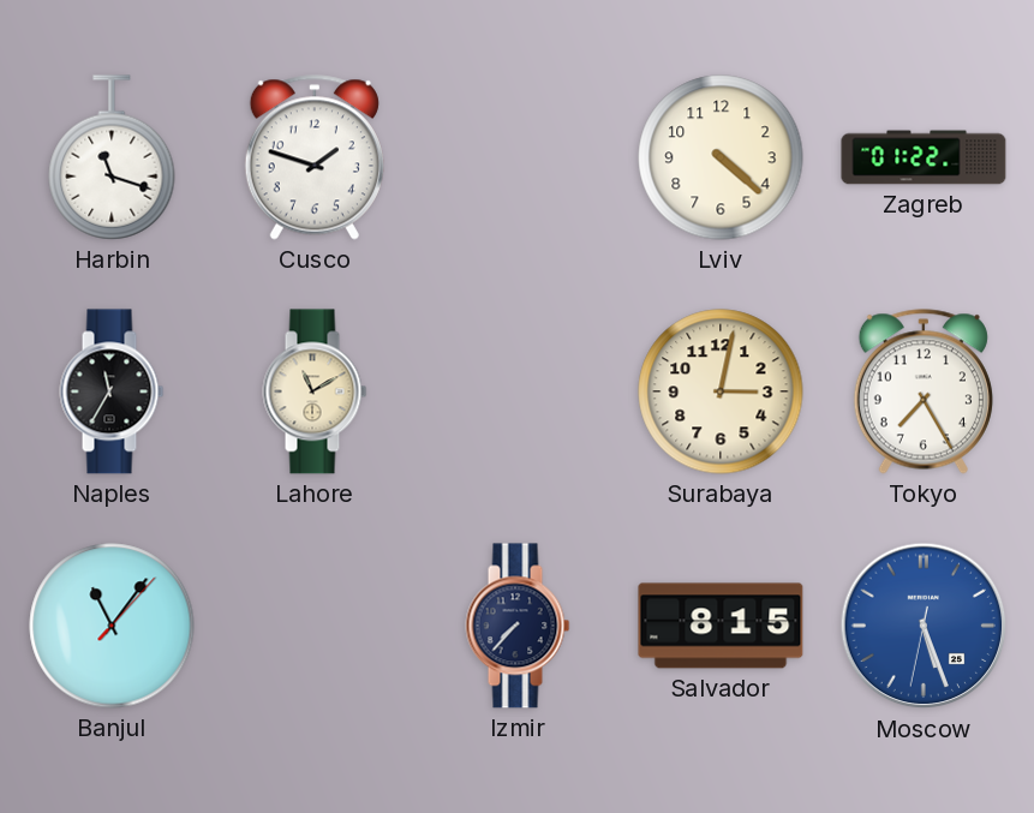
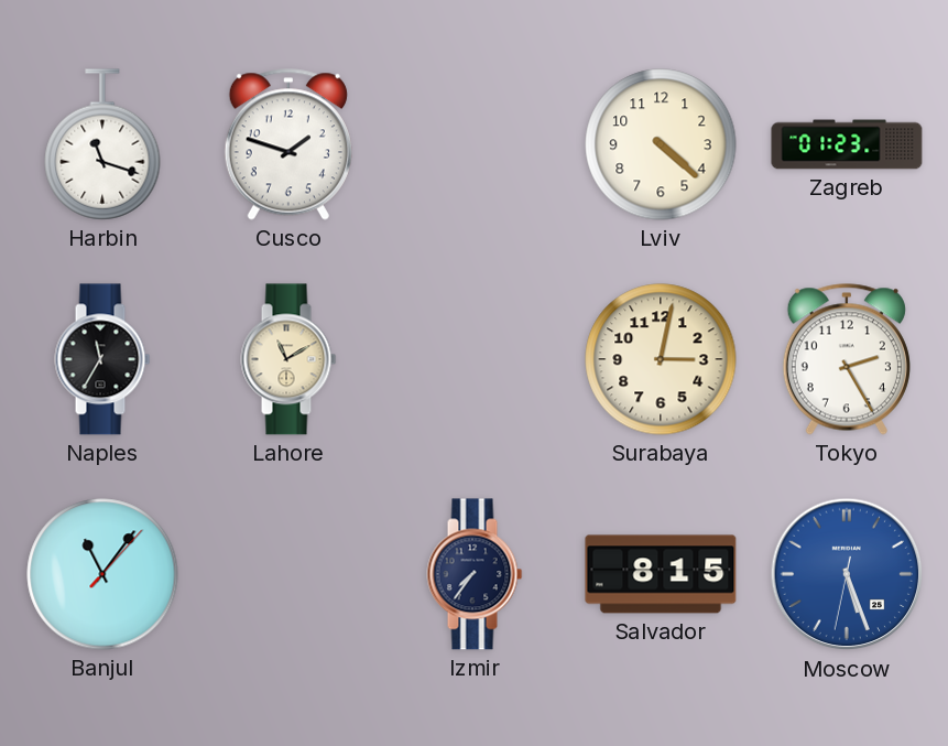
Zagreb: 01:22 -> 01:23
Tokyo: 7:25 -> 2:25
Izmir: 7:37 -> 7:36
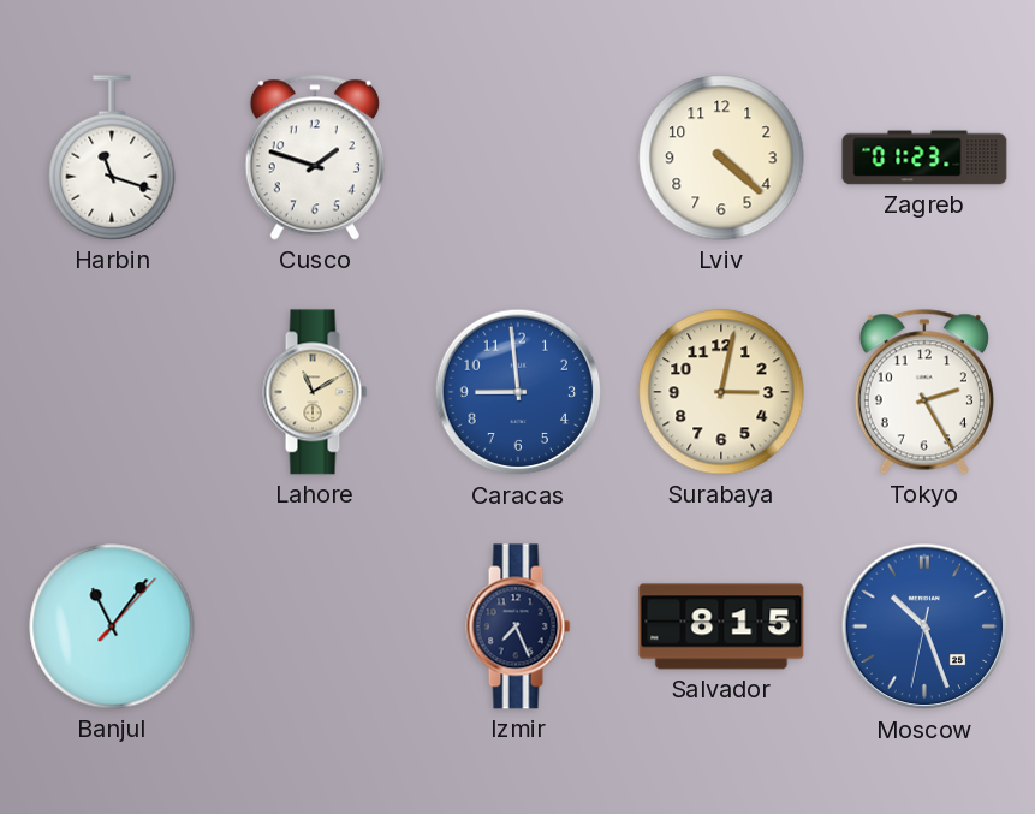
Naples: 11:35 -> none
Caracas: none -> 8:59
Izmir: 7:36 -> 7:26
Moscow: 5:26 -> 10:26
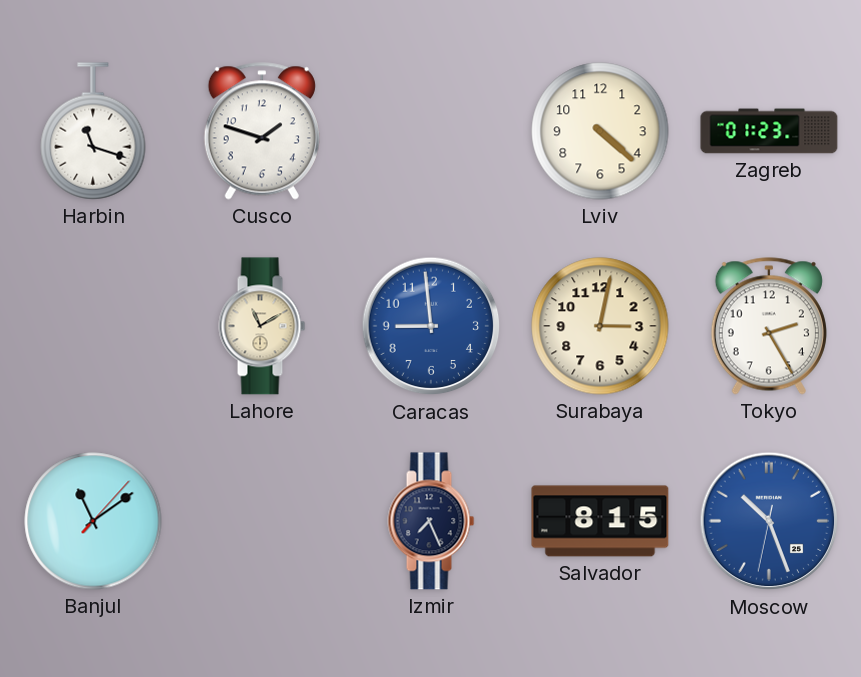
Banjul: 11:06 -> 11:09
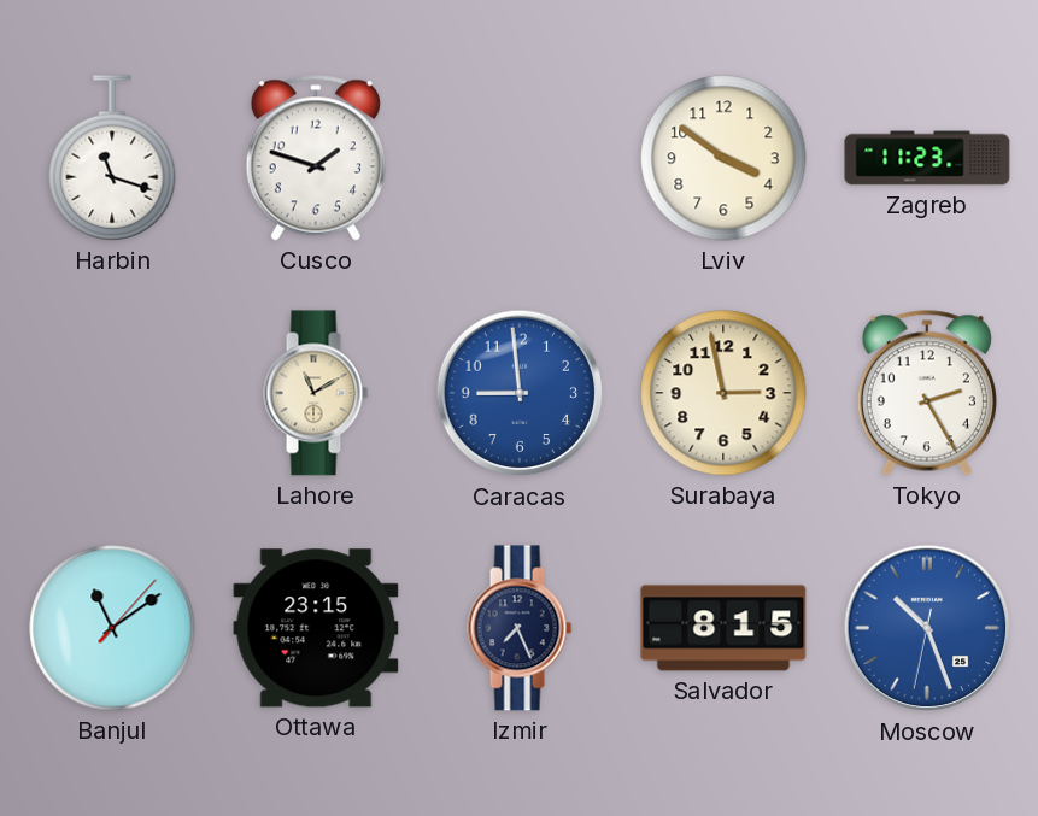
Lviv: 4:22 -> 3:51
Zagreb: 01:23 -> 11:23
Surabaya: 3:02 -> 2:58
Ottawa: none -> 23:15
